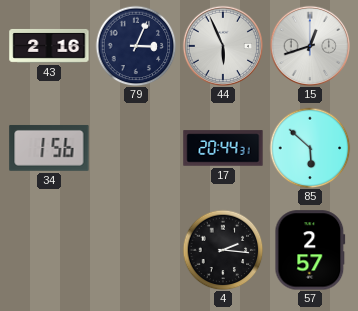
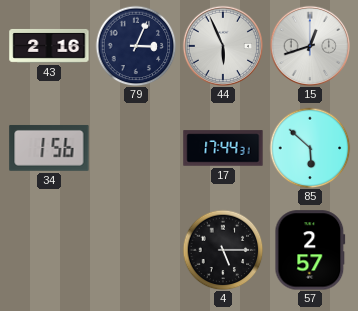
17: 20:44 -> 17:44
4: 2:16 -> 5:15
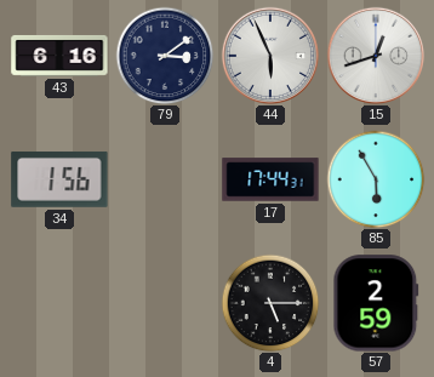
43: 2:16 -> 6:16
79: 3:04 -> 3:09
85: 5:52 -> 5:55
57: 2:57 -> 2:59
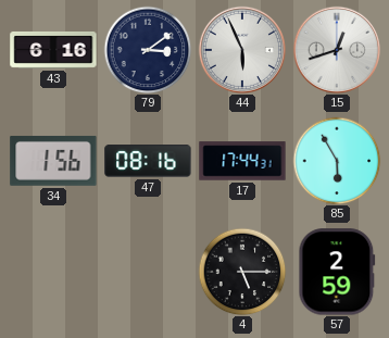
47: none -> 08:16
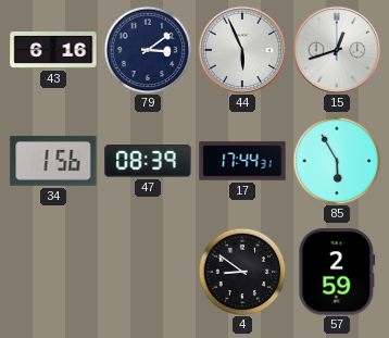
47: 08:16 -> 08:39
4: 5:15 -> 8:51
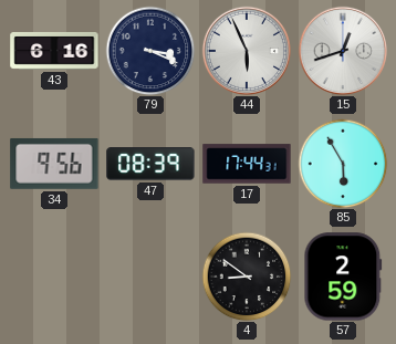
79: 3:09 -> 3:19
34: 1:56 -> 9:56
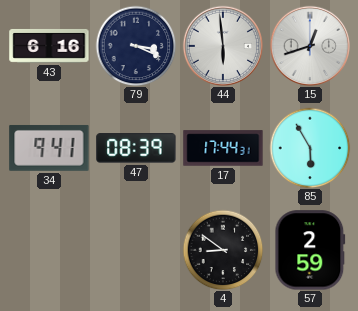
44: 5:56 -> 5:59
34: 9:56 -> 9:41
